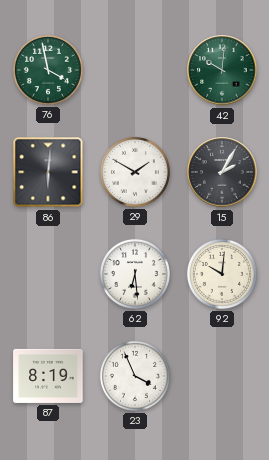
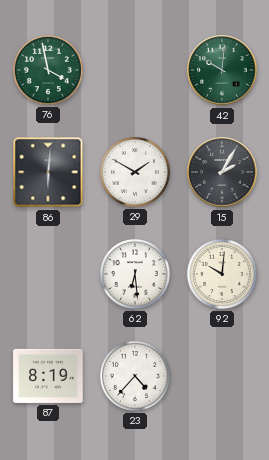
23: 3:56 -> 4:37
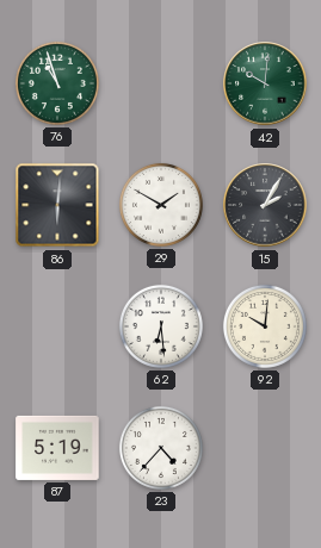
76: 3:58 -> 10:57
87: 8:19 -> 5:19
